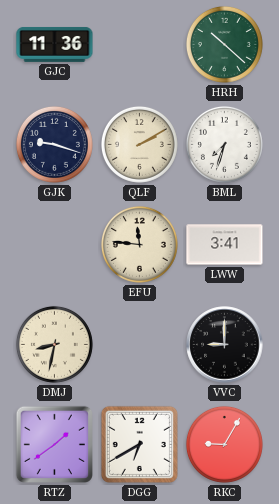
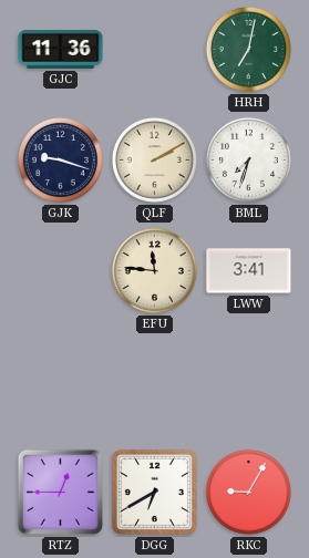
HRH: 10:22 -> 7:02
DMJ: 8:32 -> none
VVC: 9:00 -> none
RTZ: 1:39 -> 12:45
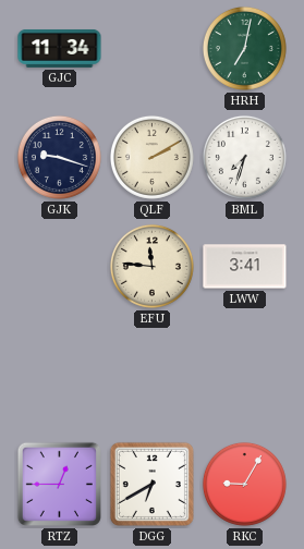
GJC: 11:36 -> 11:34
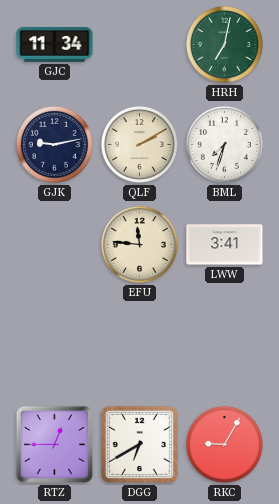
GJK: 9:18 -> 9:13
